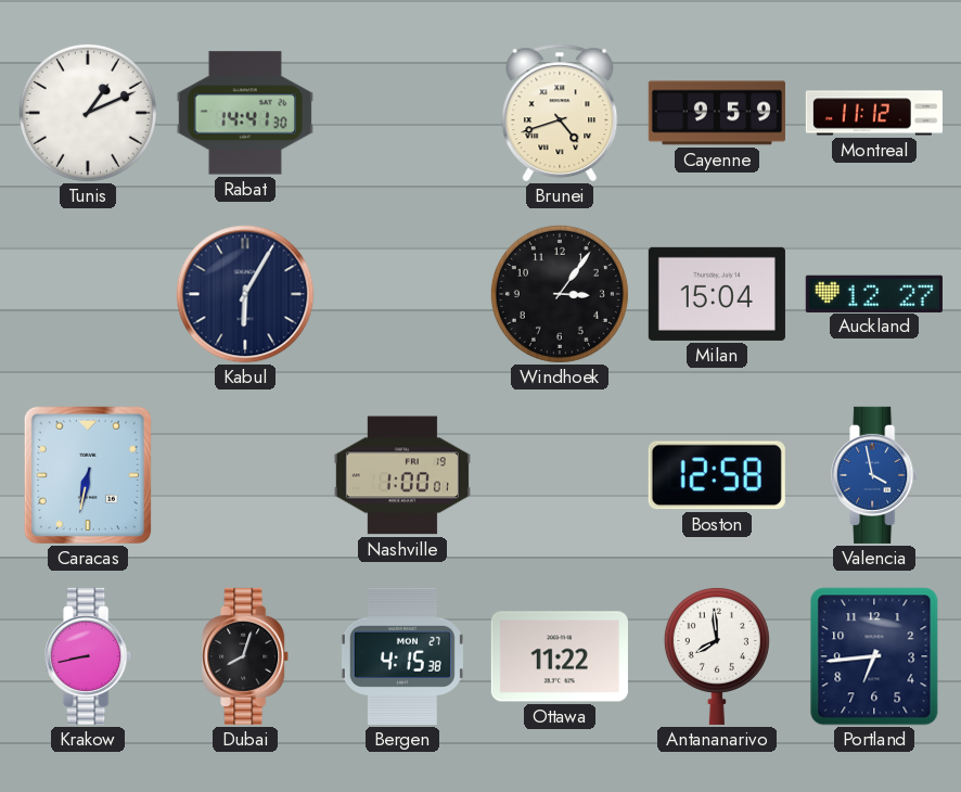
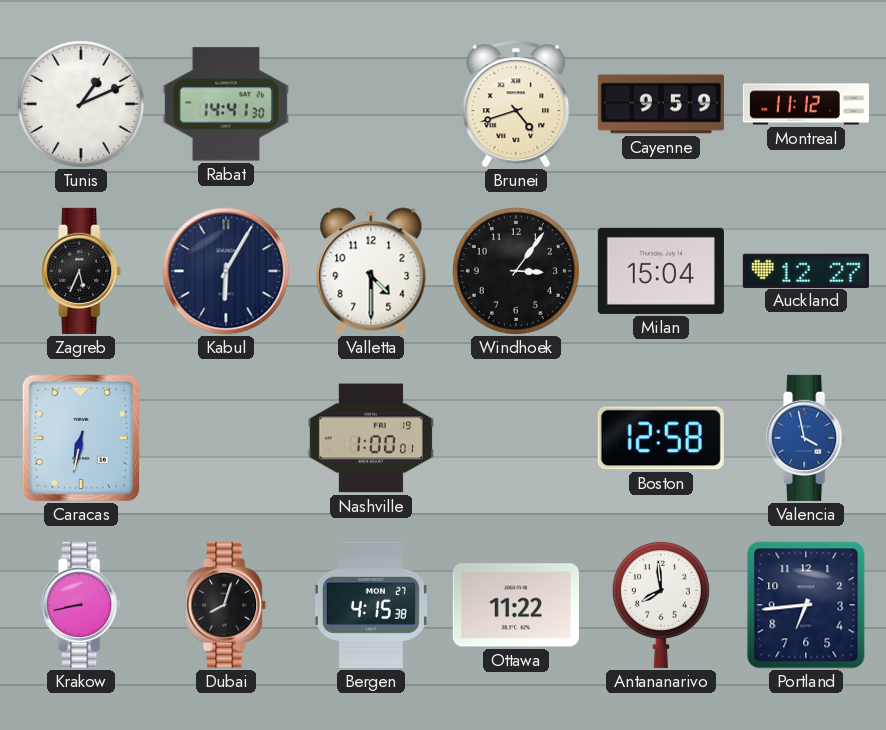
Zagreb: none -> 5:34
Valletta: none -> 4:30
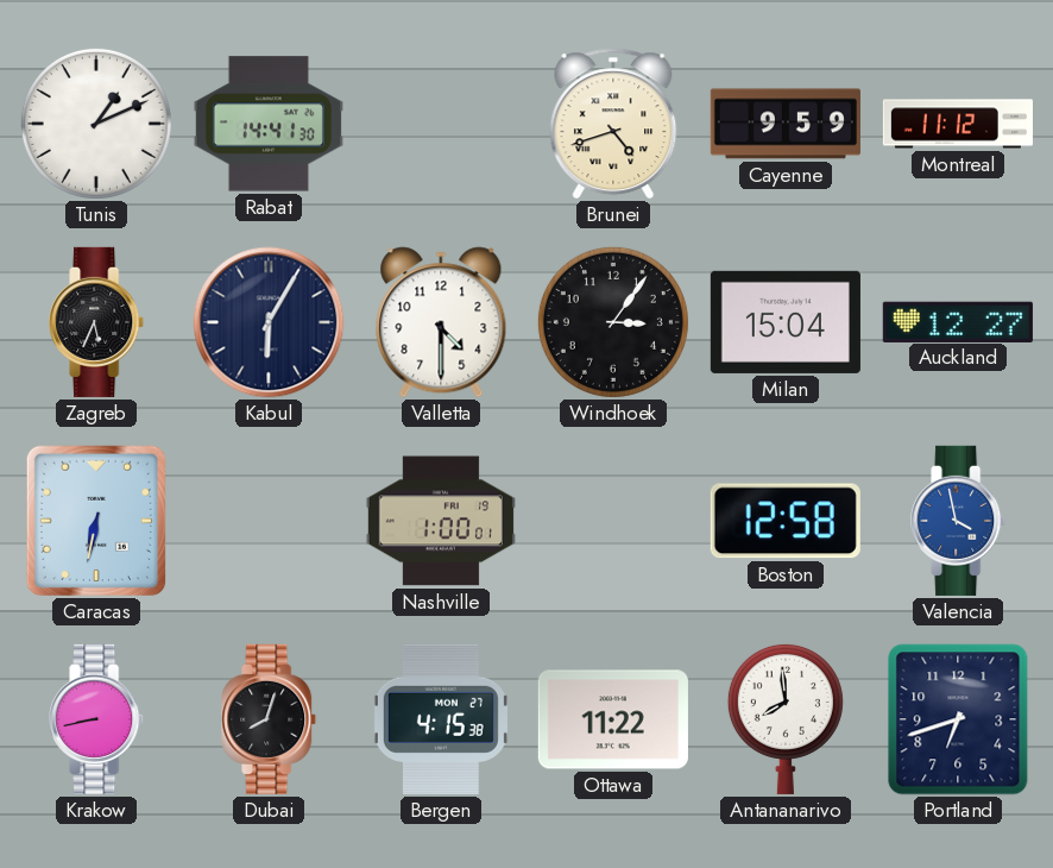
Portland: 6:44 -> 6:42
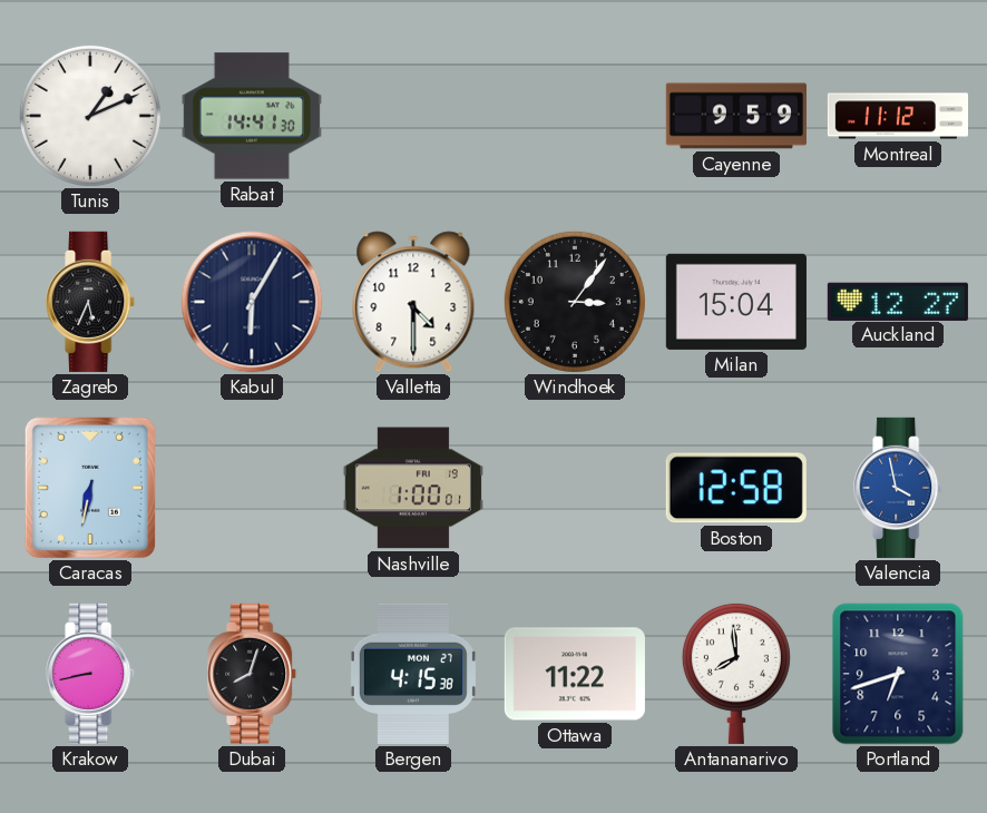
Brunei: 4:42 -> none
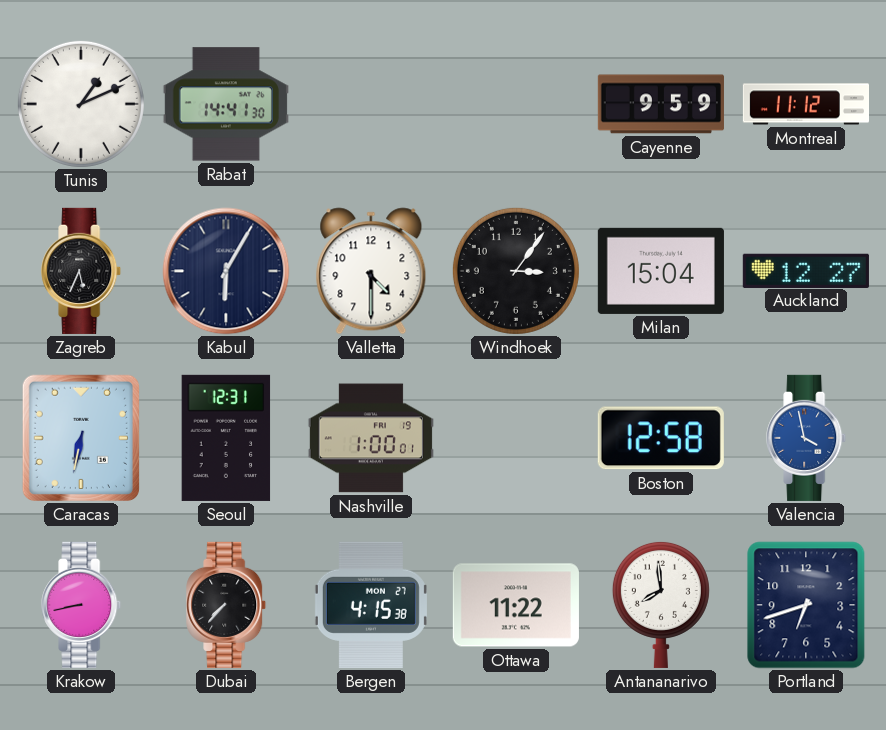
Seoul: none -> 12:31
Dubai: 8:03 -> 7:37
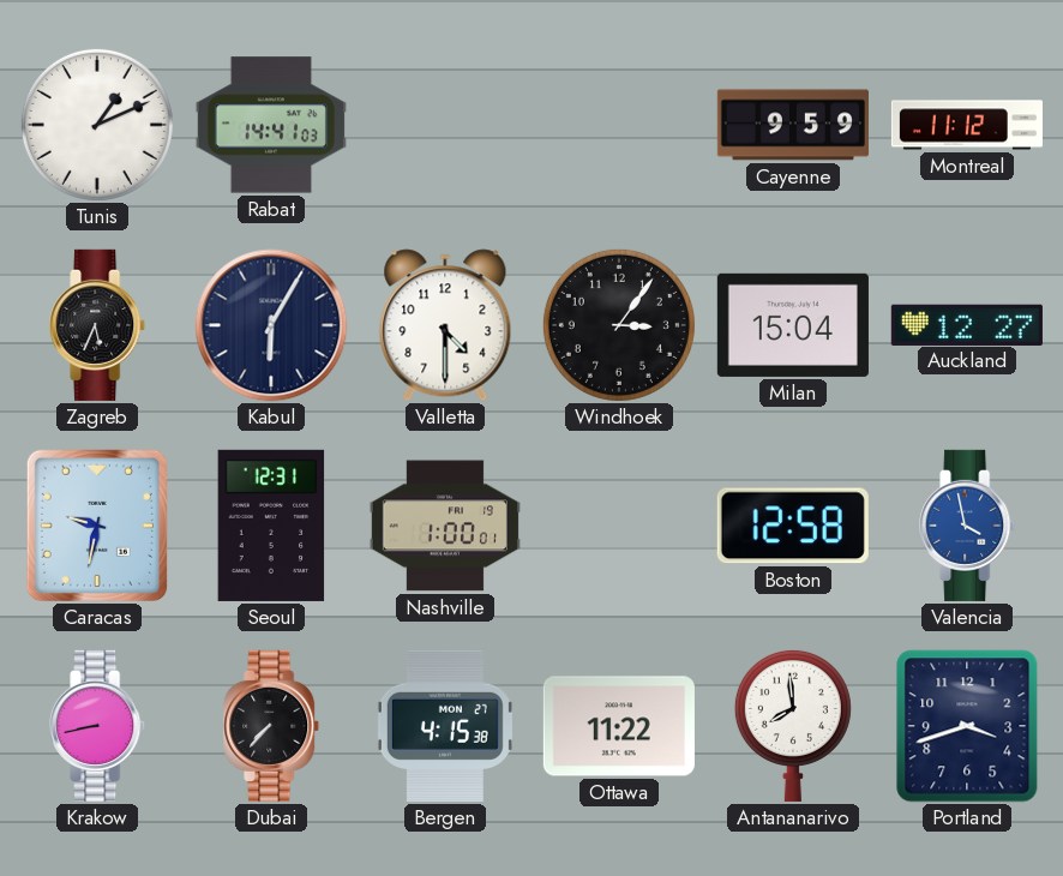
Rabat: 14:41:30 -> 14:41:03
Caracas: 6:32 -> 9:32
Portland: 6:42 -> 3:42
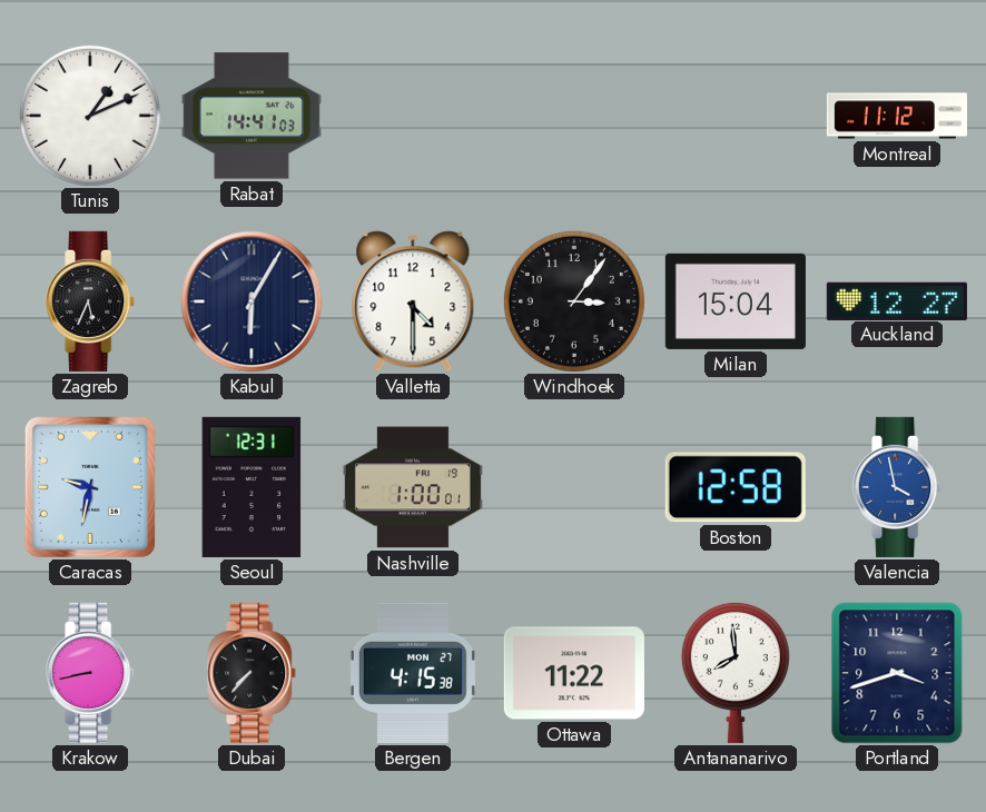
Cayenne: 9:59 -> none
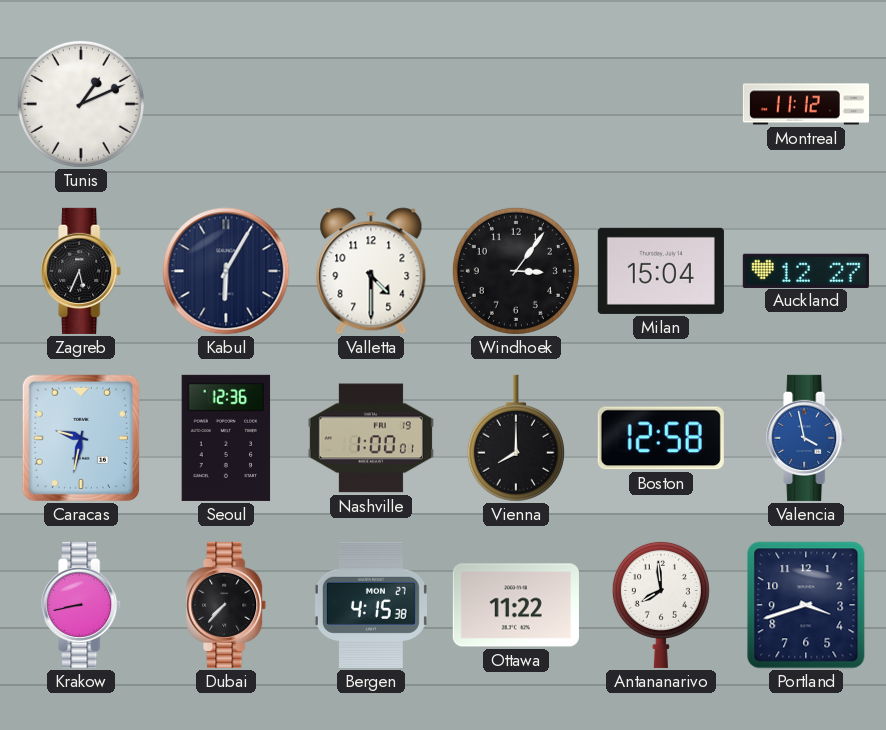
Rabat: 14:41 -> none
Seoul: 12:31 -> 12:36
Vienna: none -> 8:00
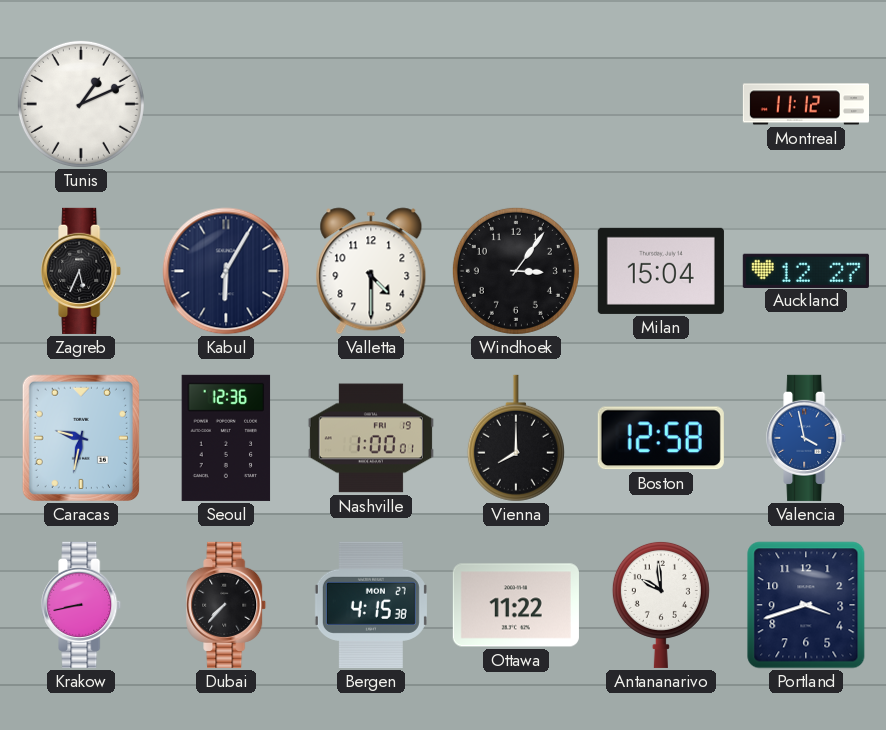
Antananarivo: 7:59 -> 9:59
